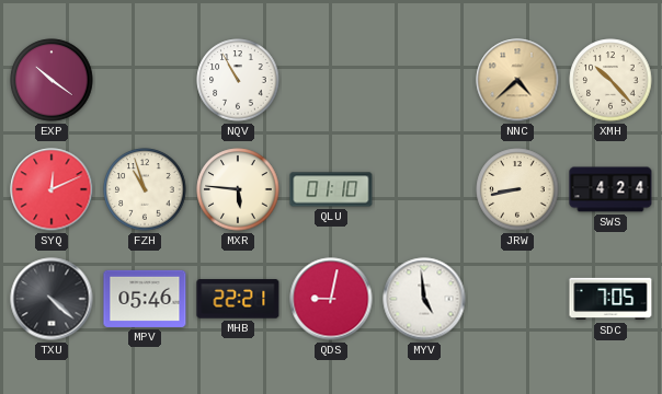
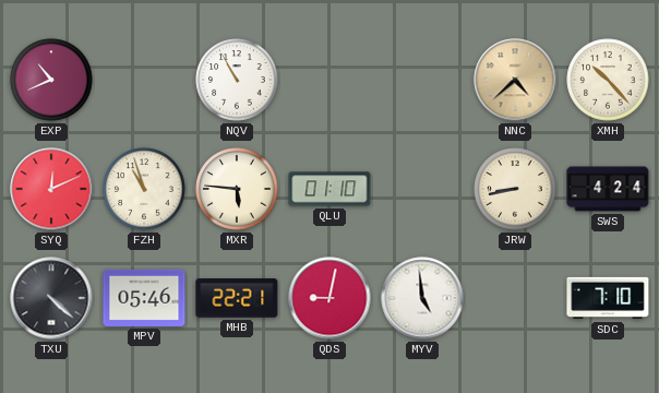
EXP: 10:21 -> 10:41
SDC: 7:05 -> 7:10
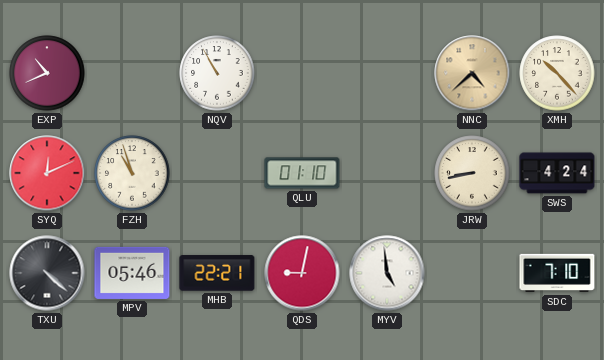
MXR: 5:46 -> none
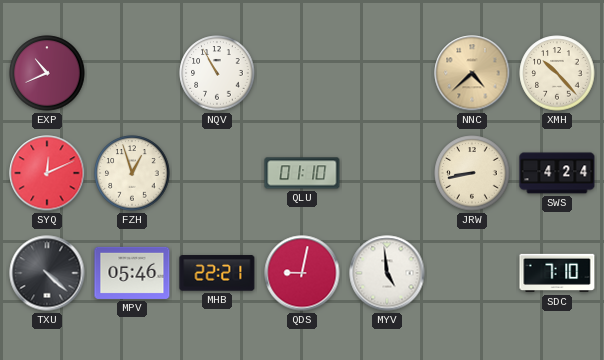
FZH: 10:57 -> 12:57
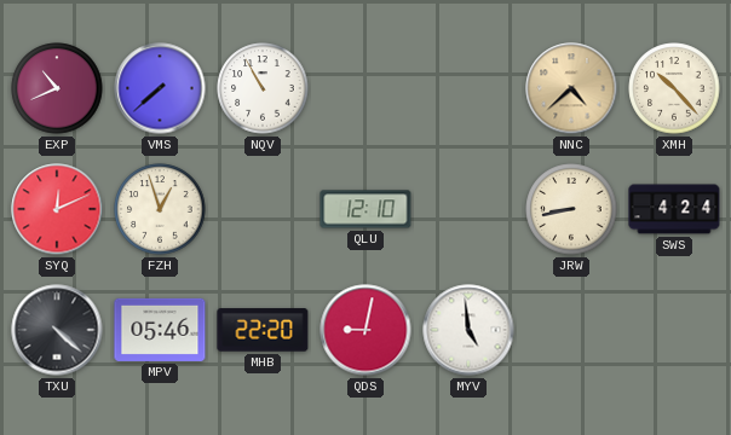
VMS: none -> 7:38
QLU: 01:10 -> 12:10
MHB: 22:21 -> 22:20
SDC: 7:10 -> none
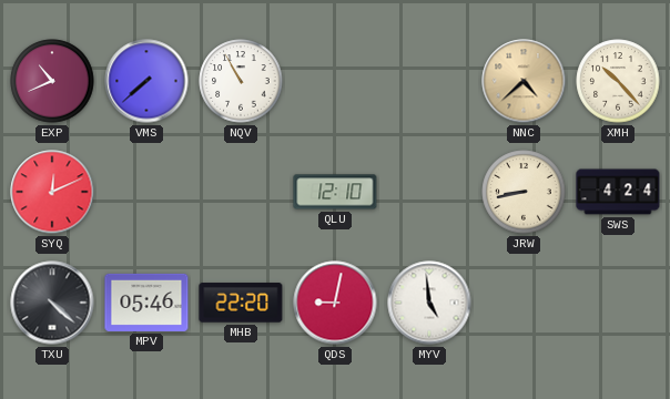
FZH: 12:57 -> none
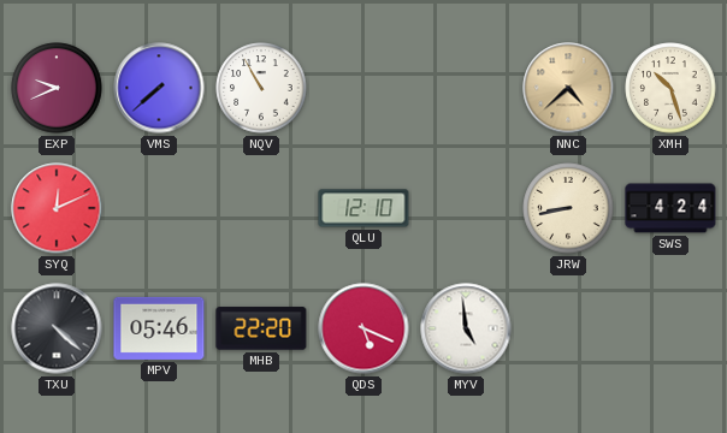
EXP: 10:41 -> 9:41
XMH: 10:23 -> 10:27
QDS: 9:02 -> 5:19
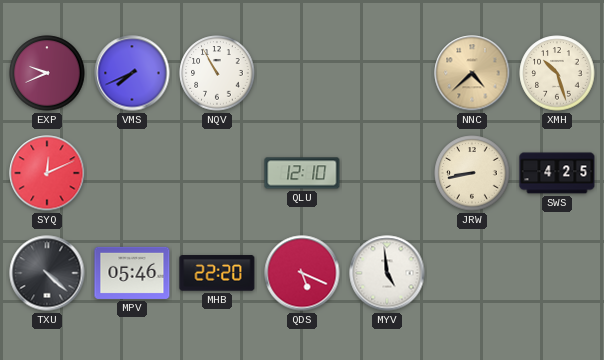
VMS: 7:38 -> 7:41
SWS: 4:24 -> 4:25
